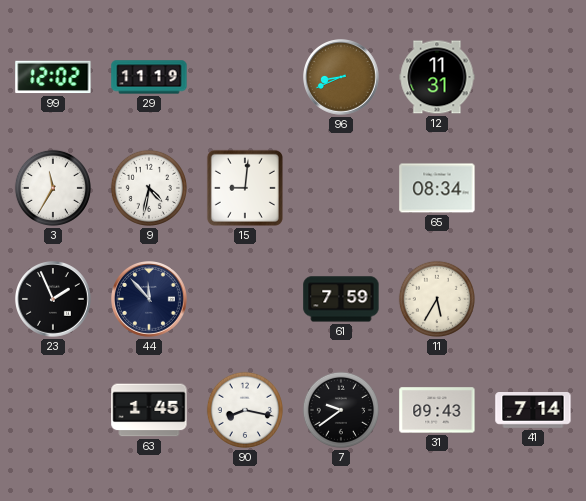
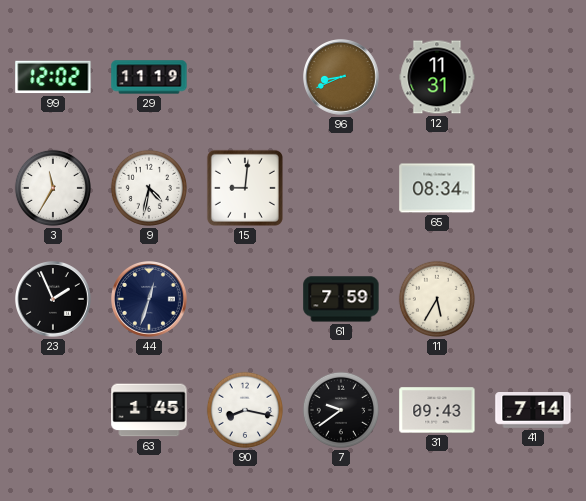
44: 11:53 -> 12:33
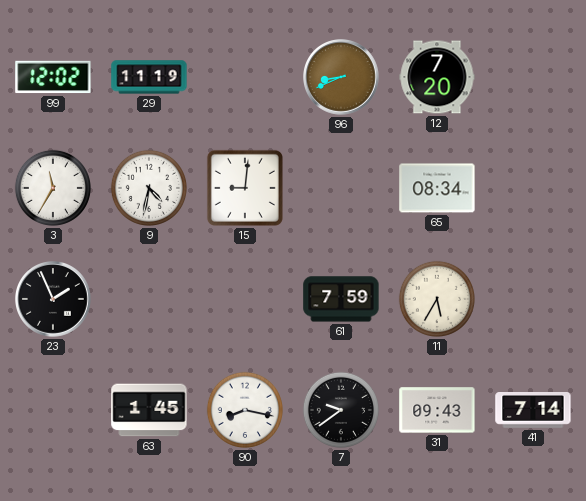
12: 11:31 -> 7:20
44: 12:33 -> none
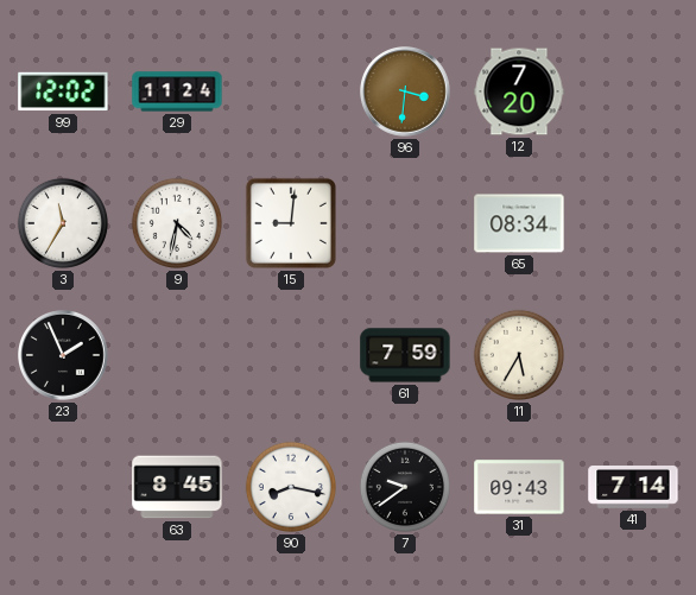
29: 11:19 -> 11:24
96: 8:41 -> 3:31
63: 1:45 -> 8:45
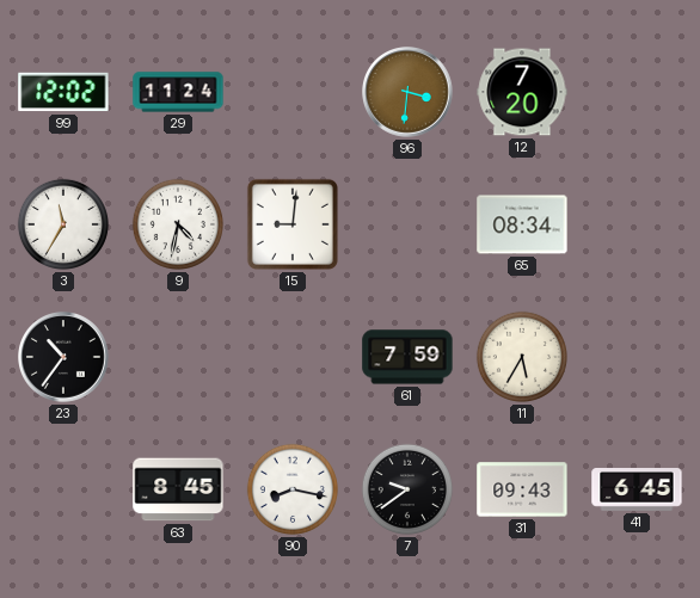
23: 1:56 -> 10:36
41: 7:14 -> 6:45
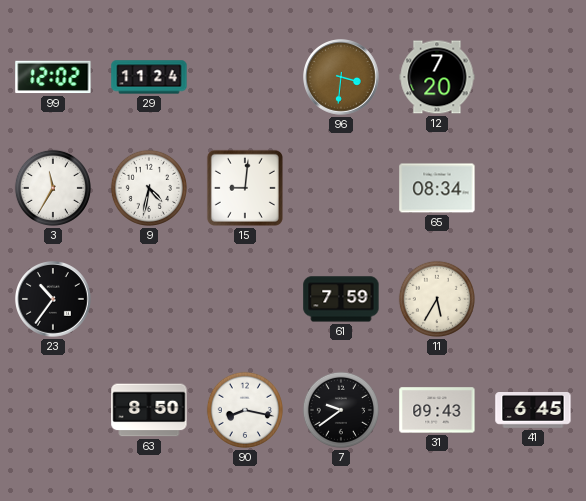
63: 8:45 -> 8:50
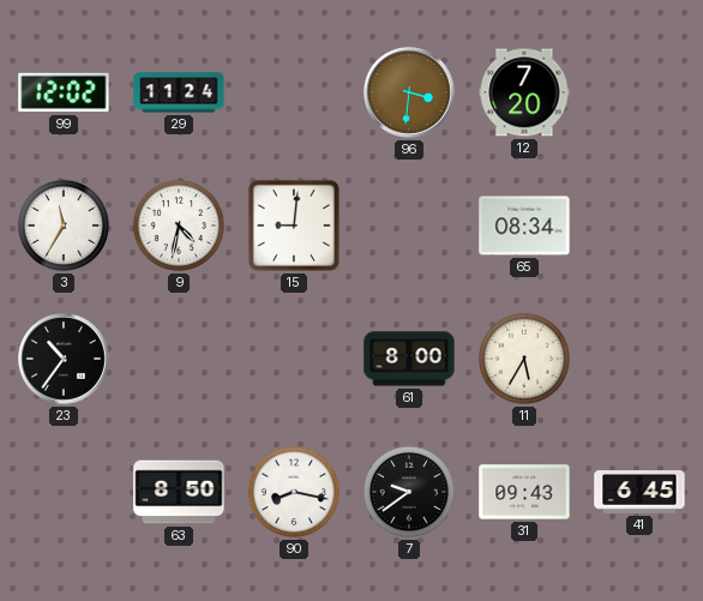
61: 7:59 -> 8:00
